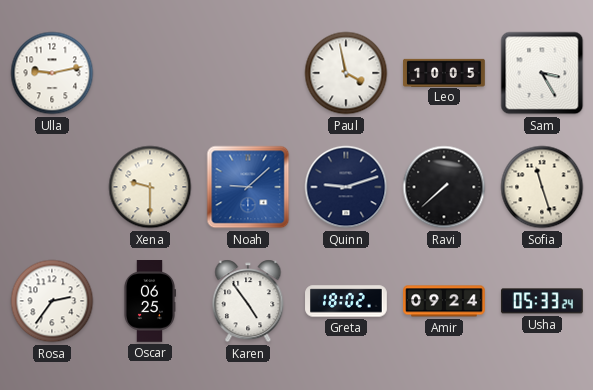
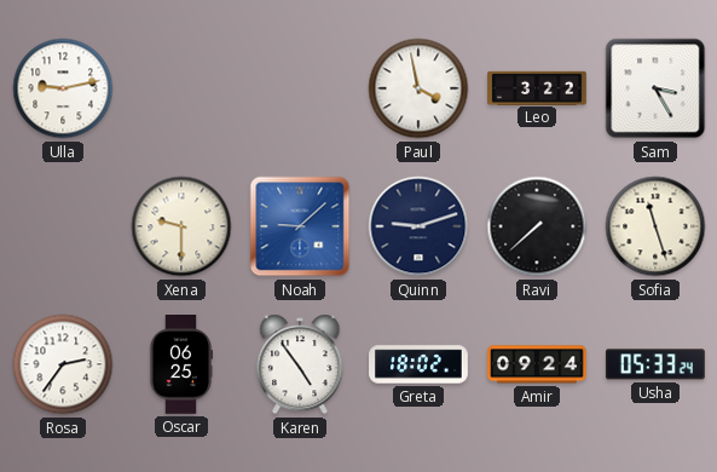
Leo: 10:05 -> 3:22
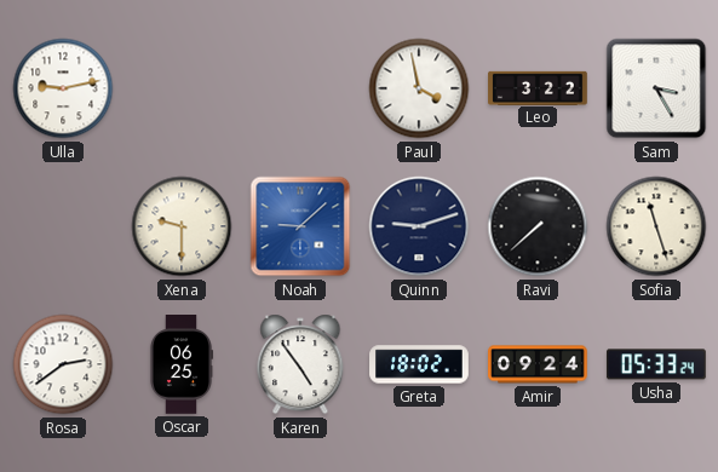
Rosa: 2:36 -> 2:39
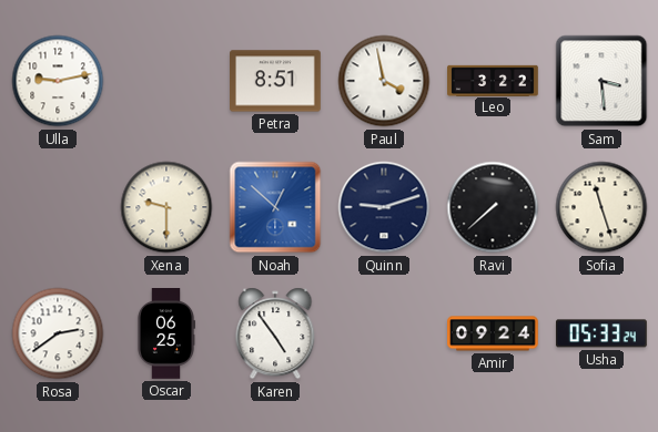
Petra: none -> 8:51
Sam: 3:25 -> 3:29
Noah: 9:08 -> 12:52
Greta: 18:02 -> none
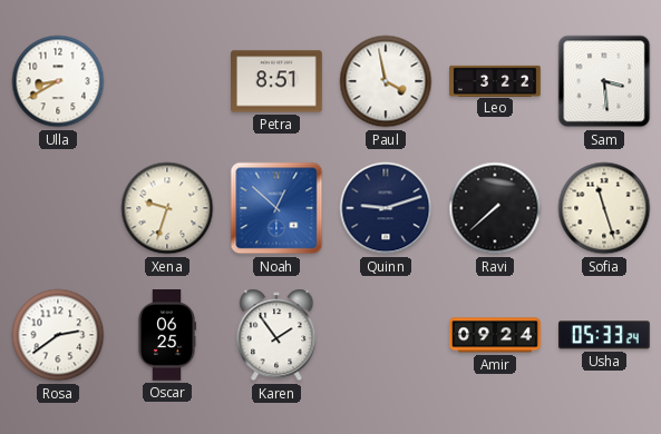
Ulla: 9:13 -> 8:40
Xena: 9:30 -> 9:33
Karen: 4:54 -> 1:54
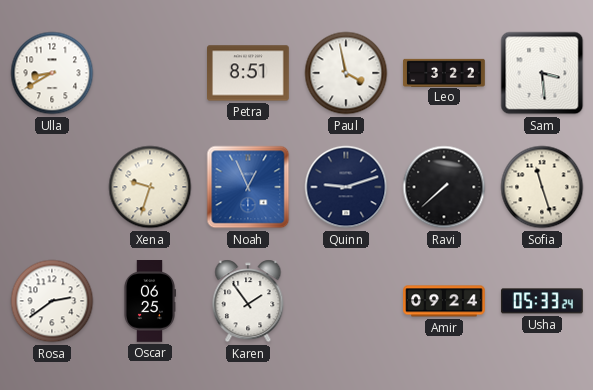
Noah: 12:52 -> 12:56
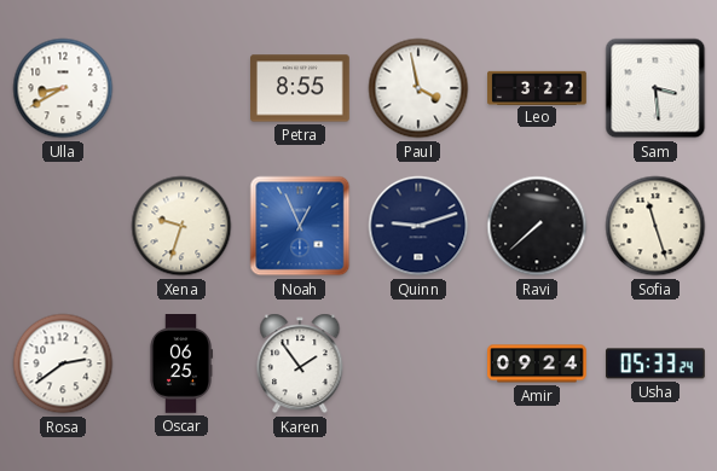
Petra: 8:51 -> 8:55
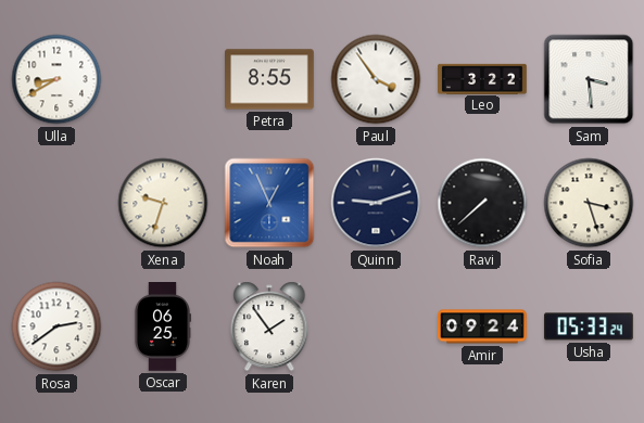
Paul: 3:58 -> 3:54
Sofia: 11:27 -> 3:27
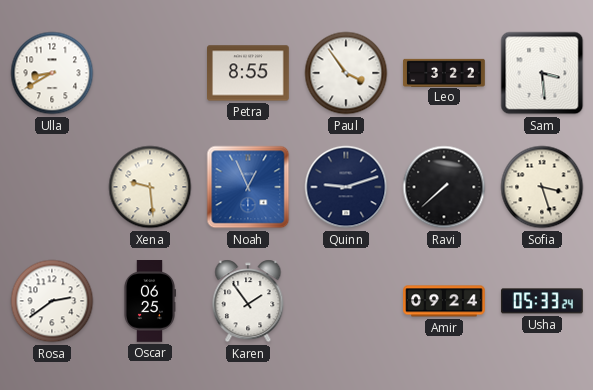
Xena: 9:33 -> 9:29
